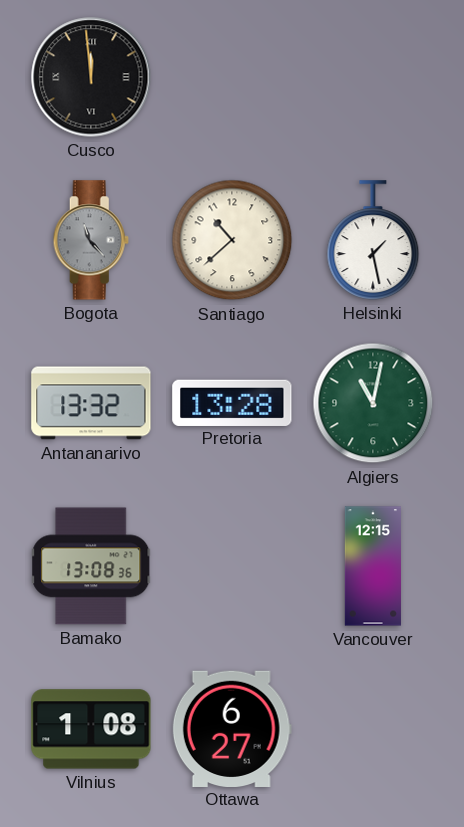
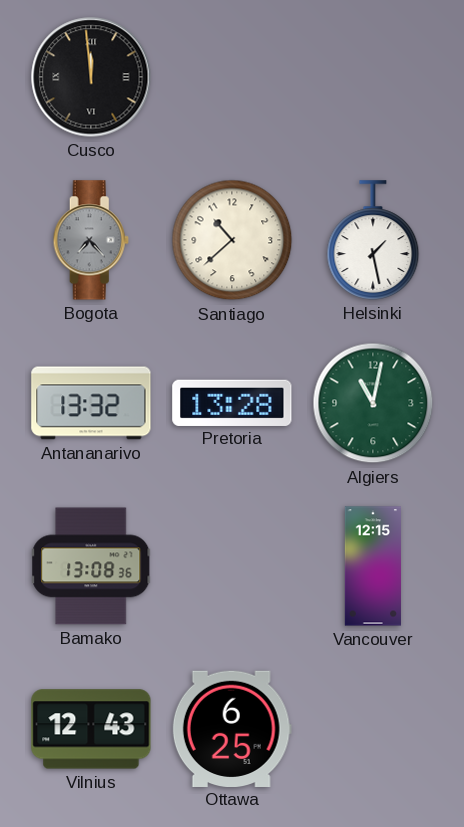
Bogota: 11:23 -> 7:23
Vilnius: 1:08 -> 12:43
Ottawa: 6:27 -> 6:25
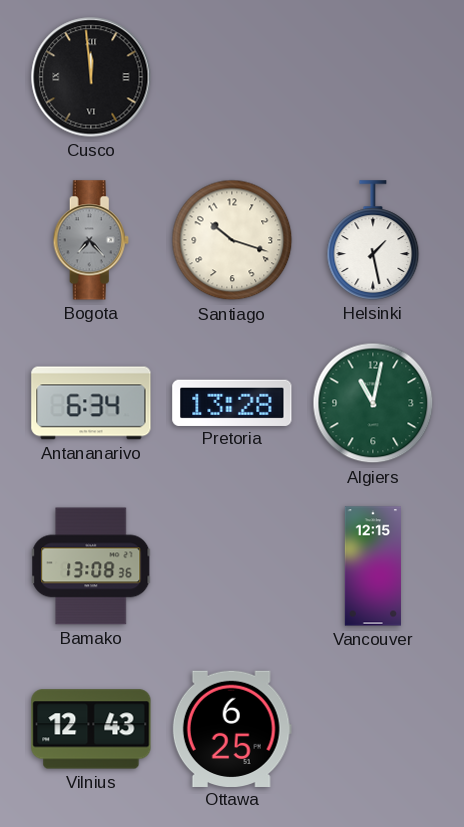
Santiago: 10:38 -> 10:18
Antananarivo: 13:32 -> 6:34
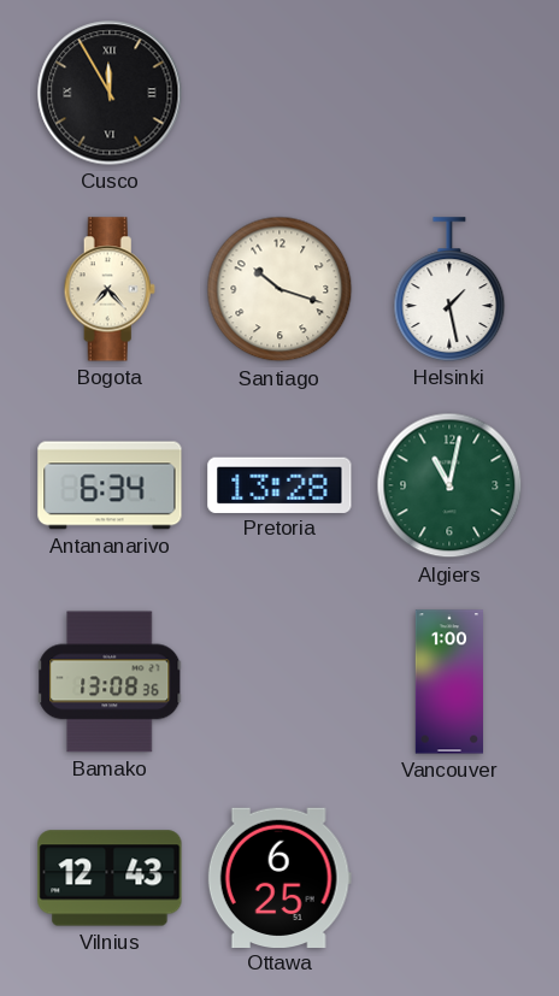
Cusco: 11:59 -> 11:55
Bogota dial: grey -> cream
Vancouver: 12:15 -> 1:00
